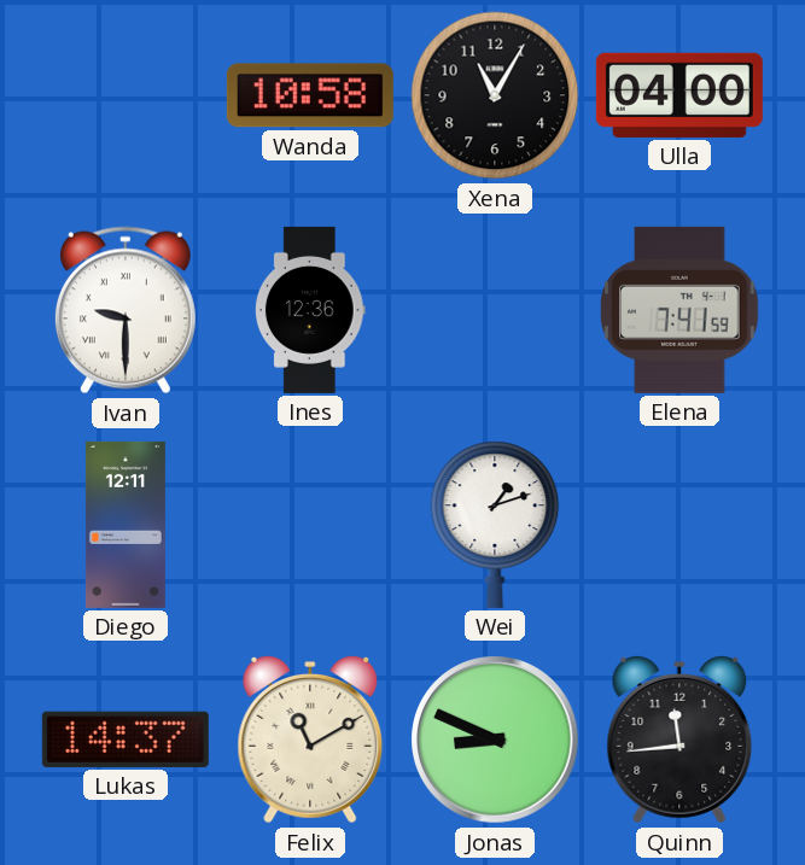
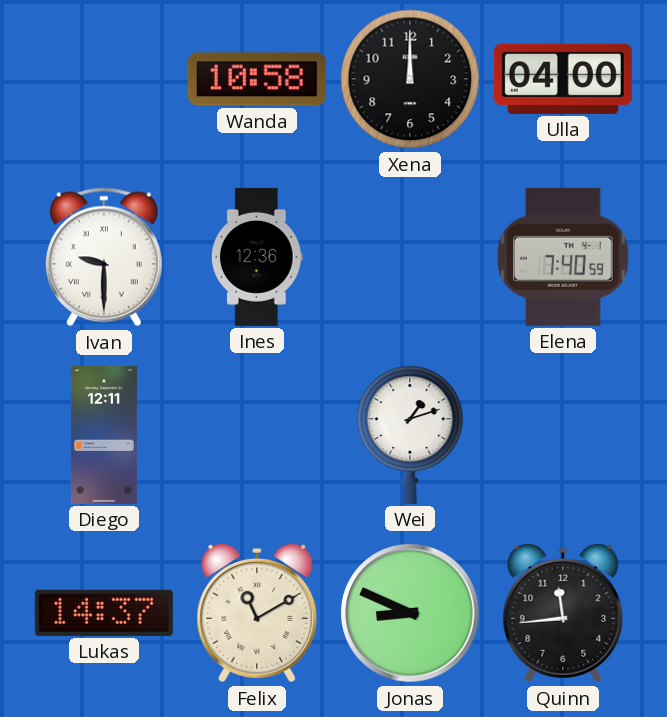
Xena: 11:05 -> 12:00
Elena: 7:41 -> 7:40
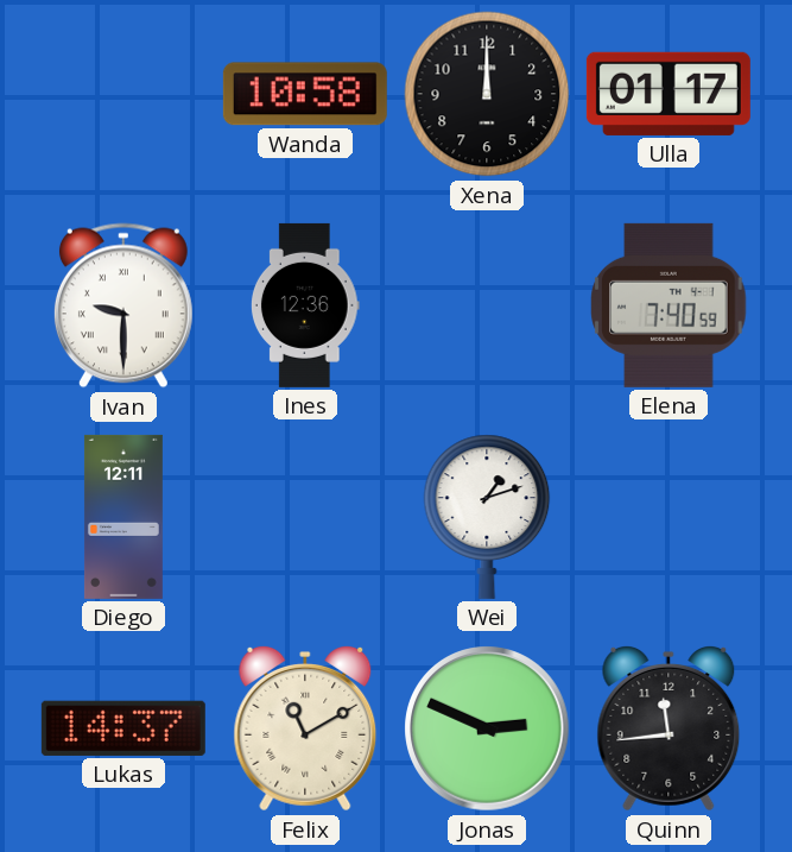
Ulla: 04:00 -> 01:17
Jonas: 8:49 -> 2:49
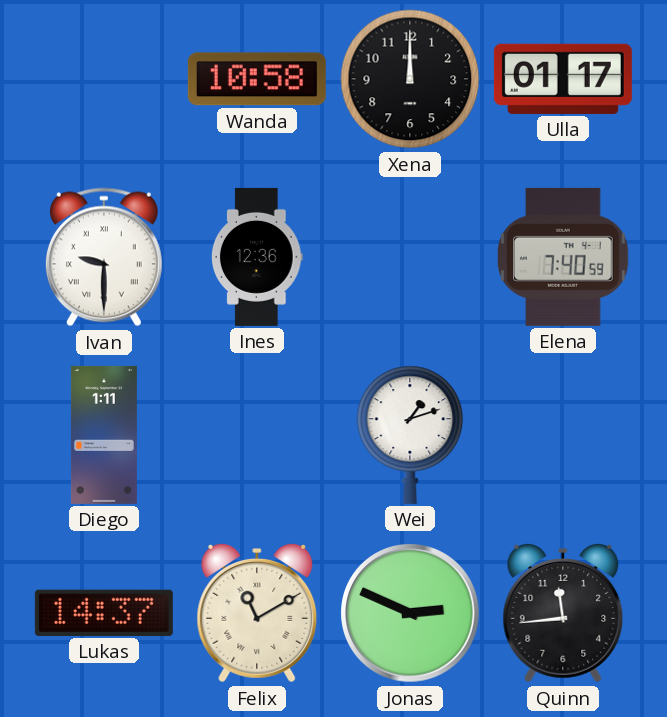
Diego: 12:11 -> 1:11
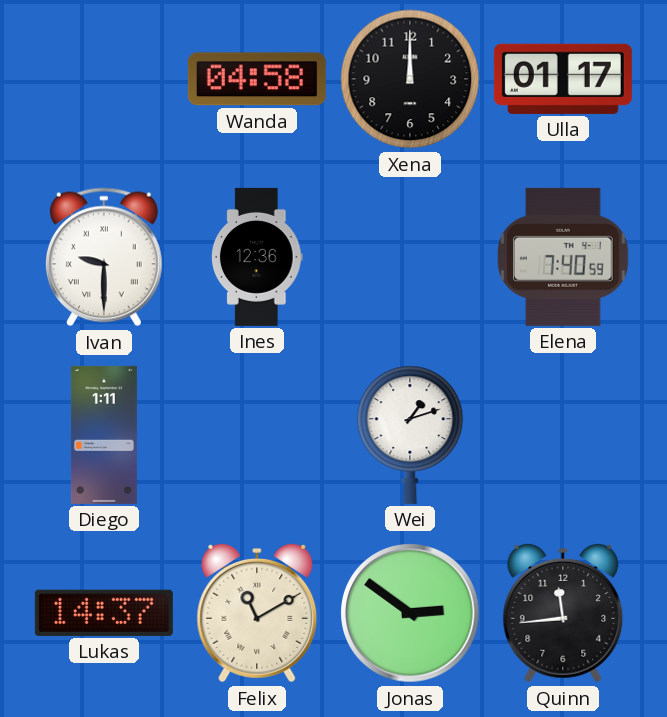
Wanda: 10:58 -> 04:58
Jonas: 2:49 -> 2:51
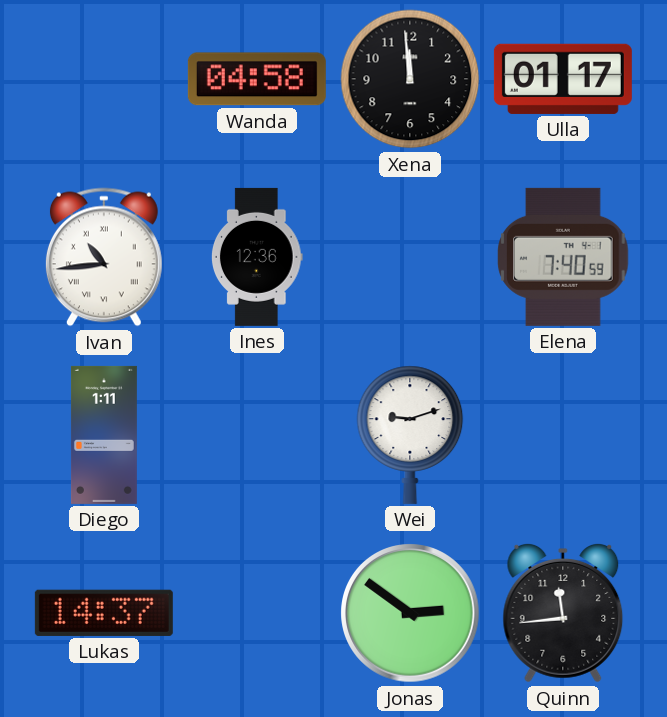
Xena: 12:00 -> 11:59
Ivan: 9:30 -> 10:44
Wei: 1:12 -> 9:12
Felix: 11:10 -> none
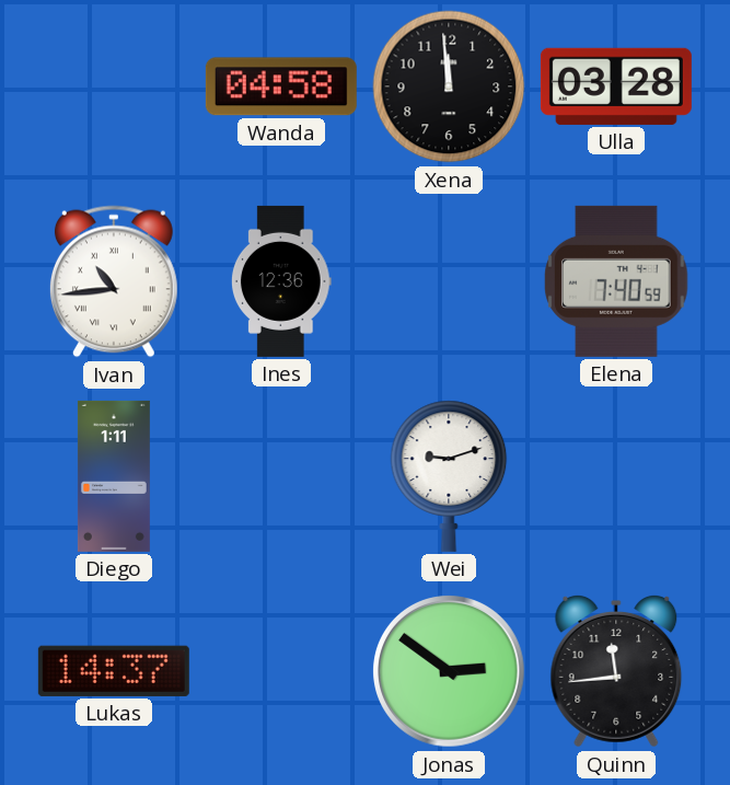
Ulla: 01:17 -> 03:28
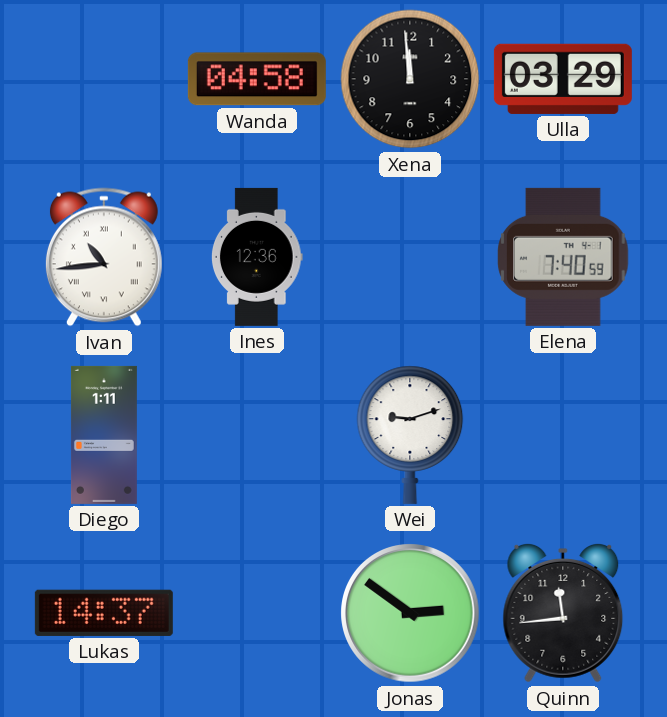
Ulla: 03:28 -> 03:29
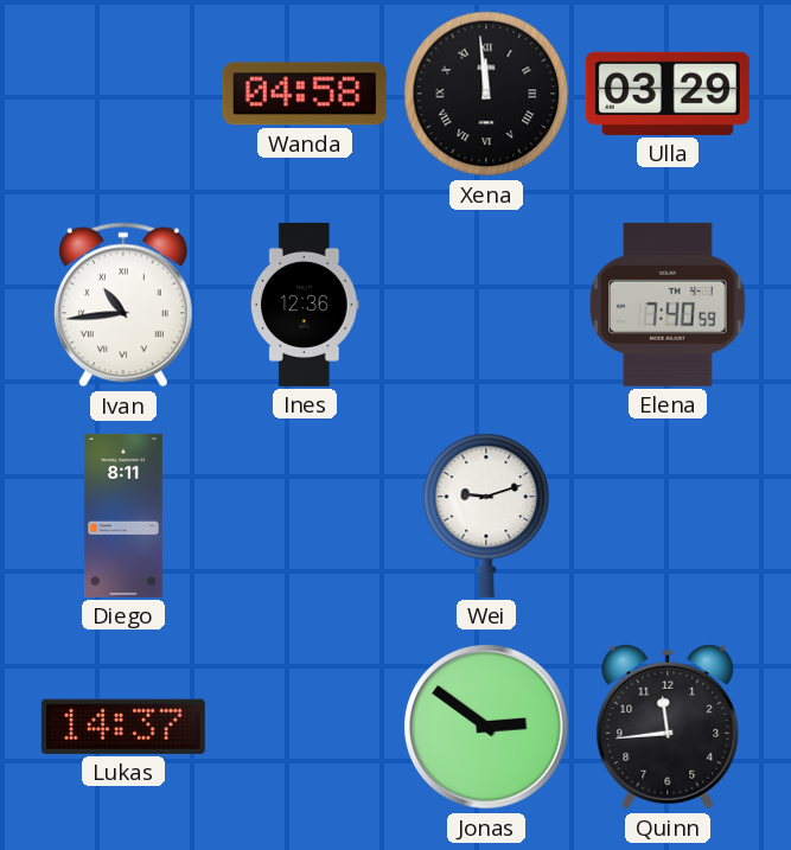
Xena numerals: Arabic -> Roman
Diego: 1:11 -> 8:11
